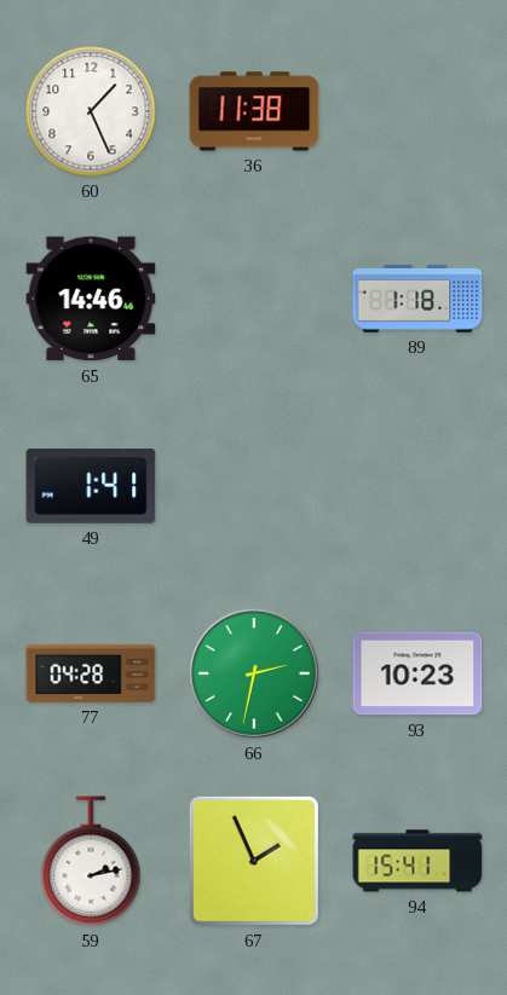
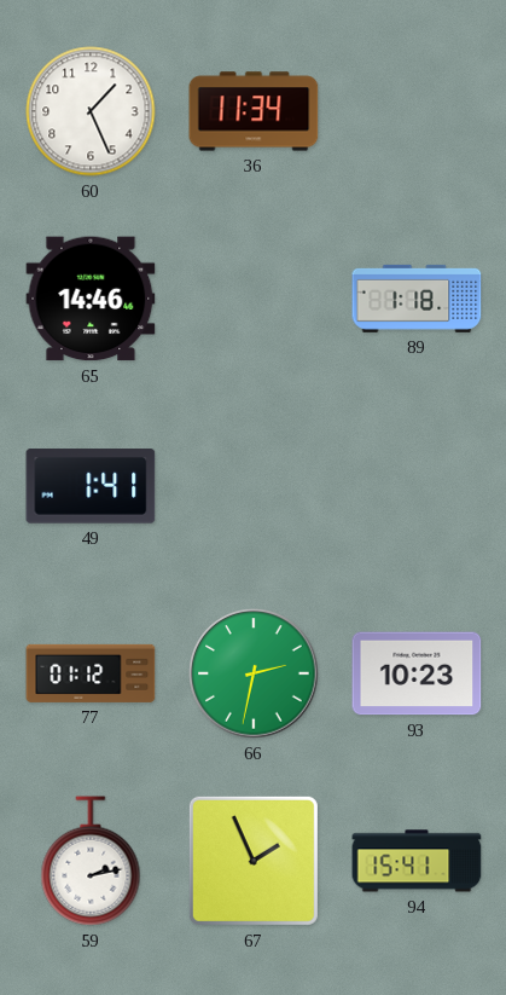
36: 11:38 -> 11:34
77: 04:28 -> 01:12
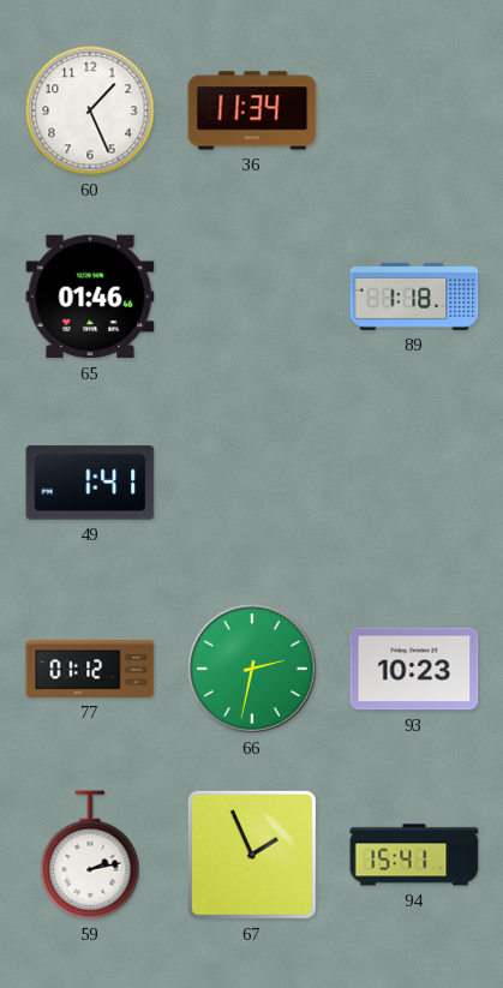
65: 14:46 -> 01:46
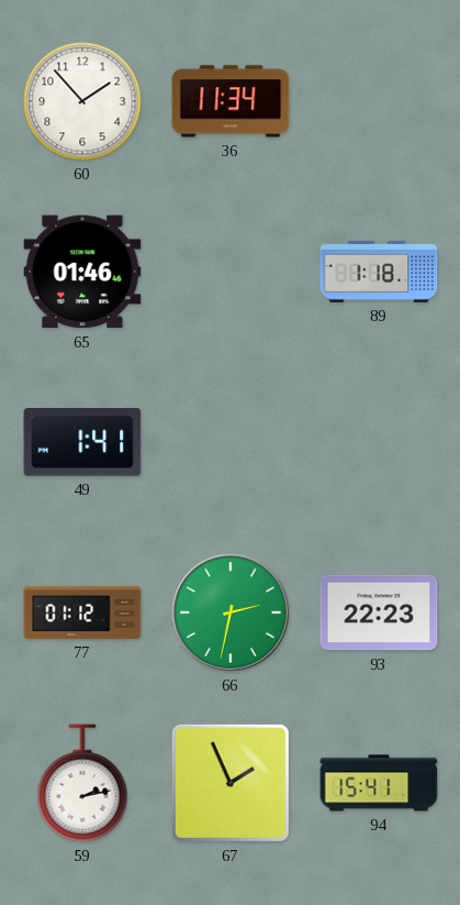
60: 1:26 -> 1:53
93: 10:23 -> 22:23
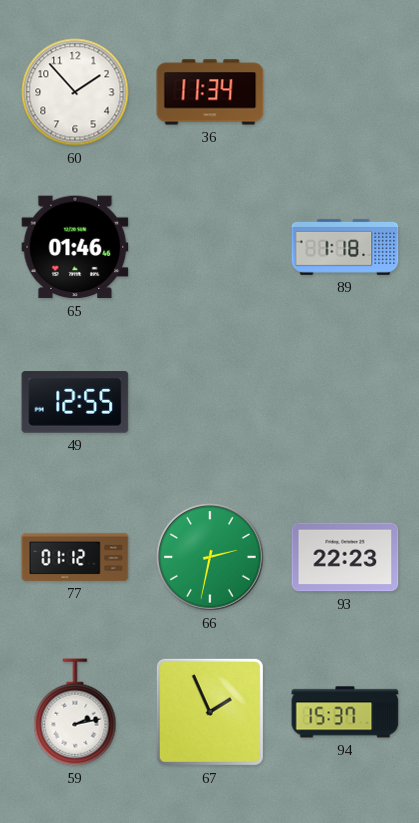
49: 1:41 -> 12:55
94: 15:41 -> 15:37
